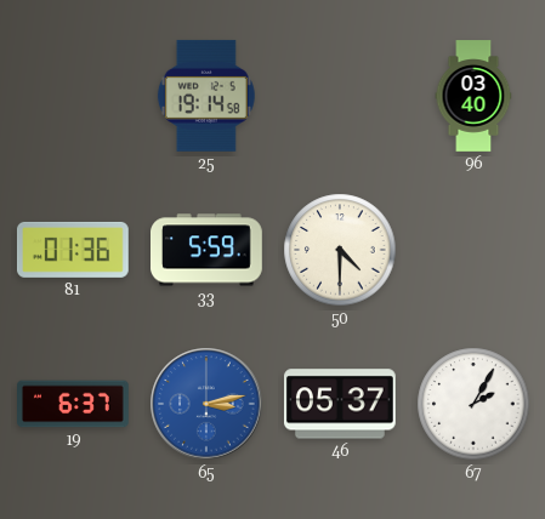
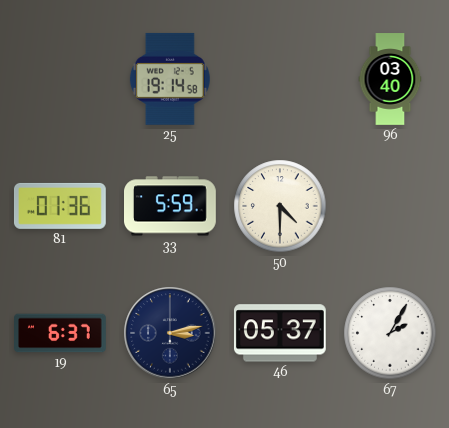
65 dial: blue -> navy
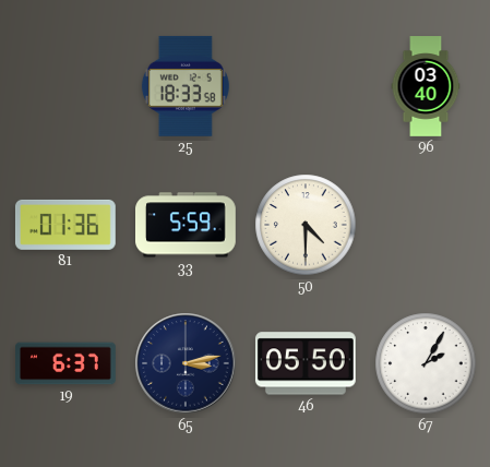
25: 19:14 -> 18:33
46: 05:37 -> 05:50
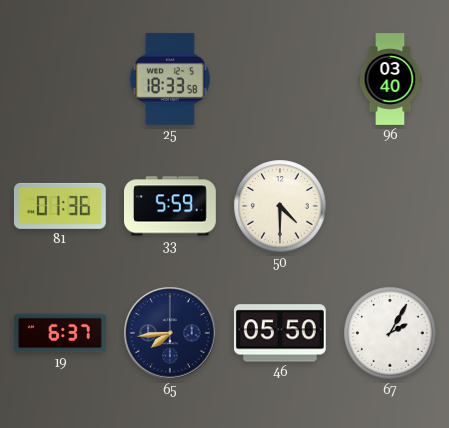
65: 3:13 -> 7:44
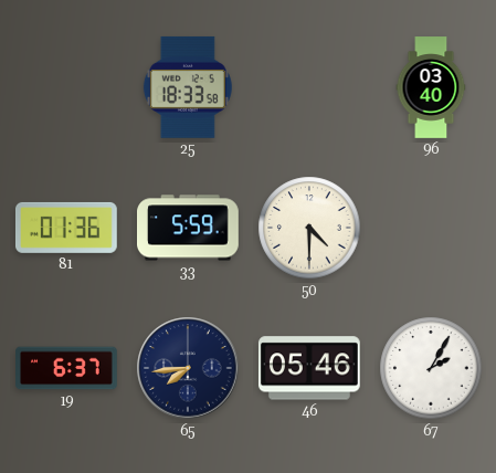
46: 05:50 -> 05:46
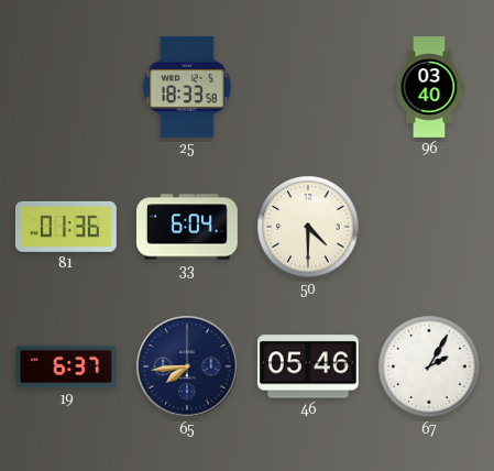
33: 5:59 -> 6:04
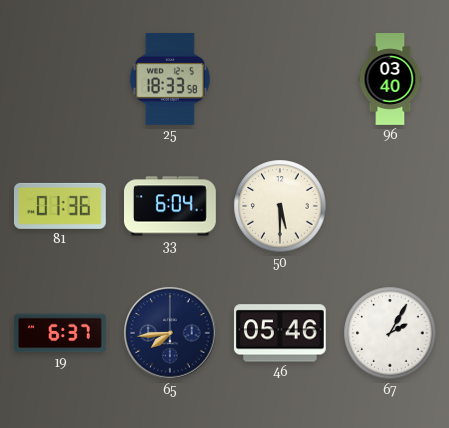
50: 4:30 -> 5:30
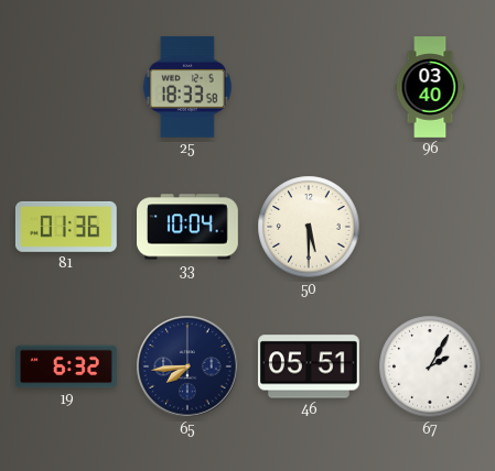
33: 6:04 -> 10:04
19: 6:37 -> 6:32
46: 05:46 -> 05:51
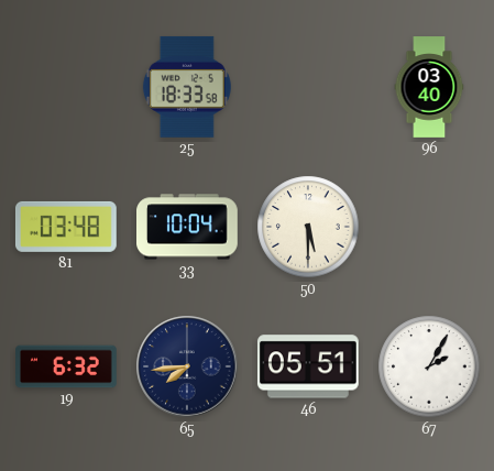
81: 01:36 -> 03:48
